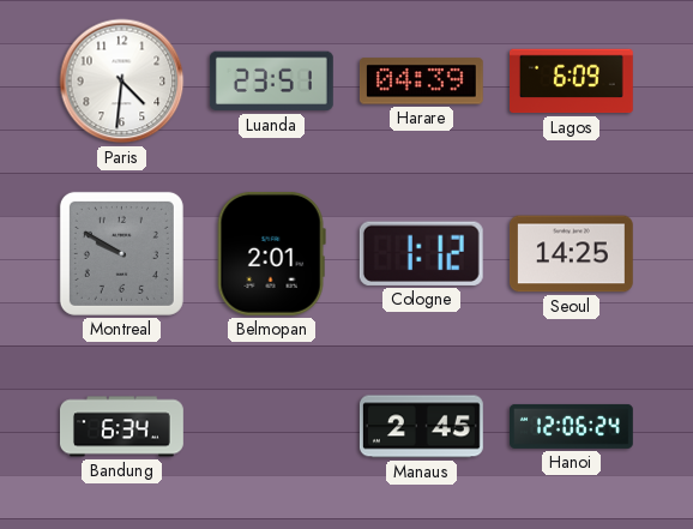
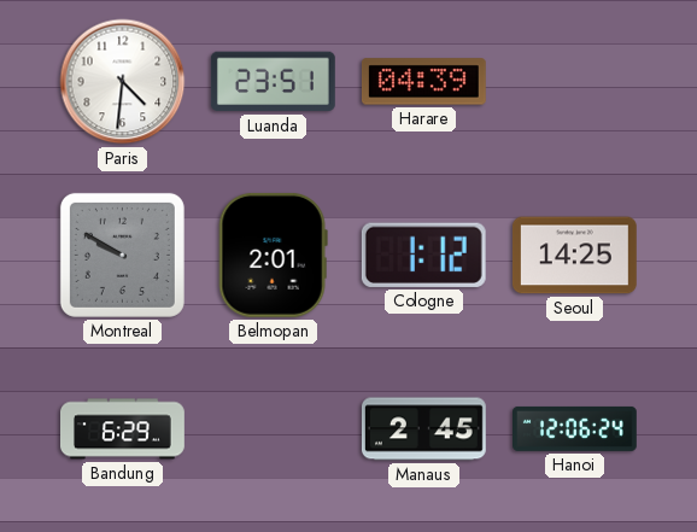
Lagos: 6:09 -> none
Bandung: 6:34 -> 6:29
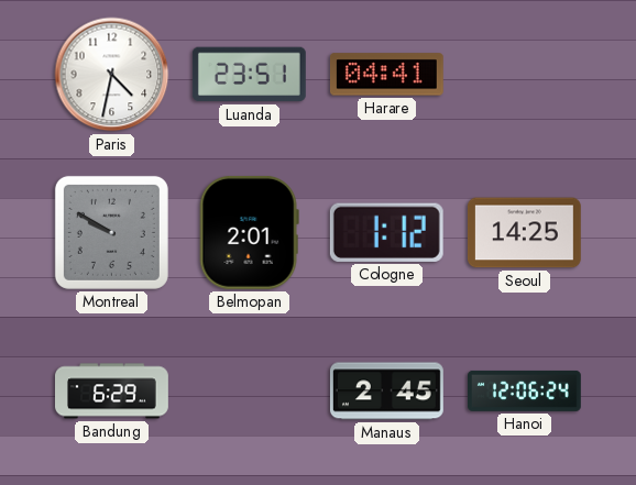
Paris: 4:31 -> 4:32
Harare: 04:39 -> 04:41
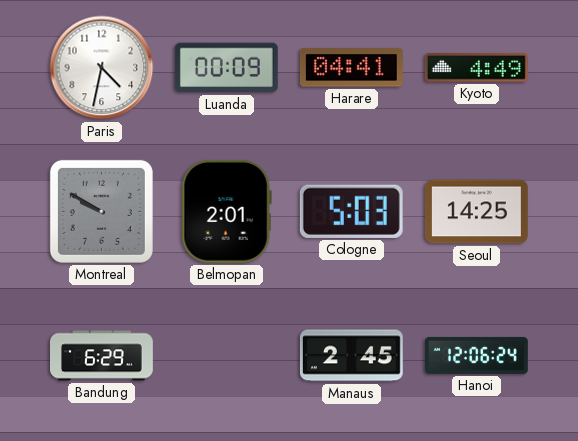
Luanda: 23:51 -> 00:09
Kyoto: none -> 4:49
Cologne: 1:12 -> 5:03
